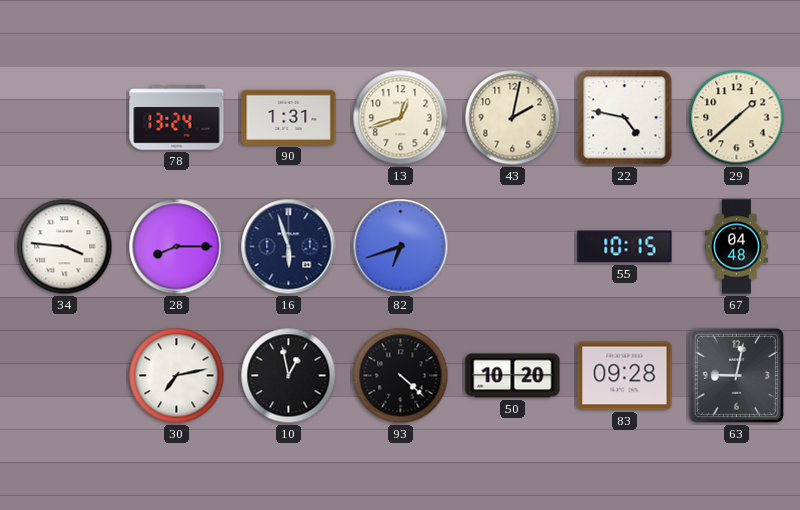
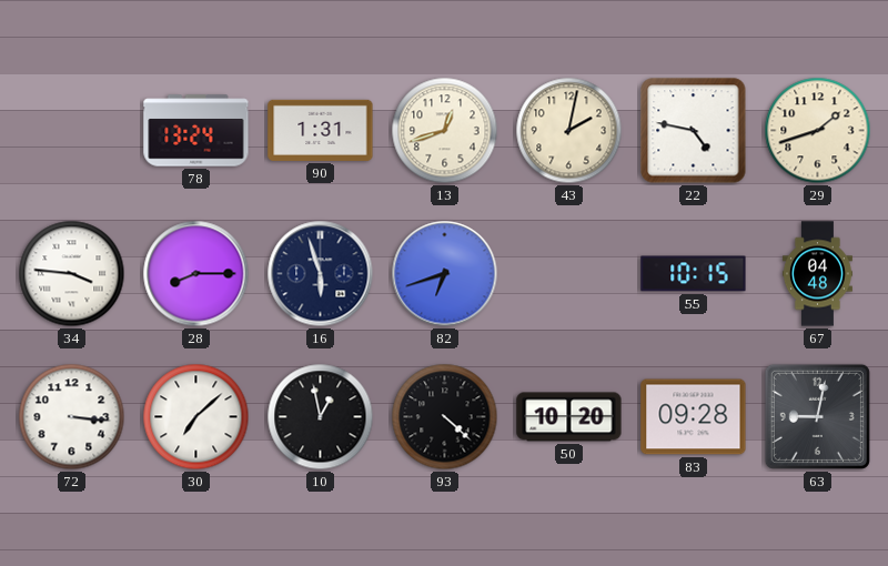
29: 1:38 -> 1:42
72: none -> 3:16
30: 7:13 -> 7:08
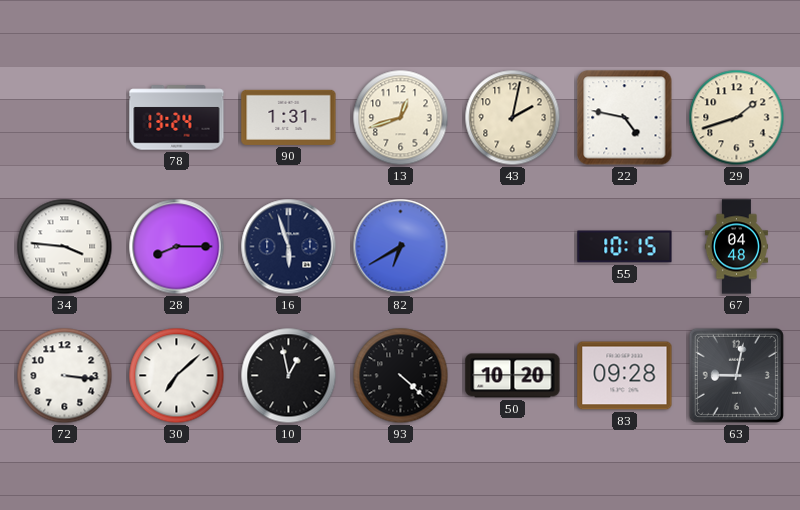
82: 6:42 -> 6:40
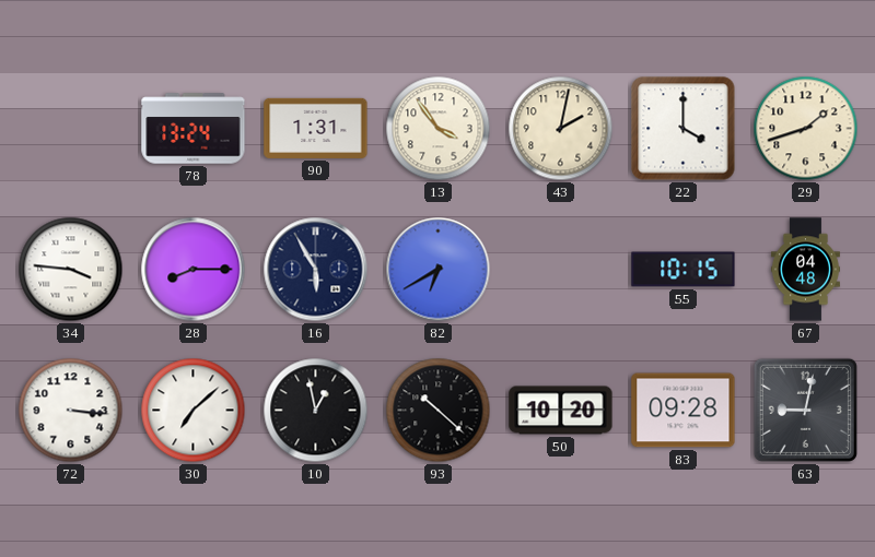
13: 12:42 -> 3:54
22: 4:47 -> 4:00
16: 5:57 -> 5:55
93: 4:22 -> 10:22
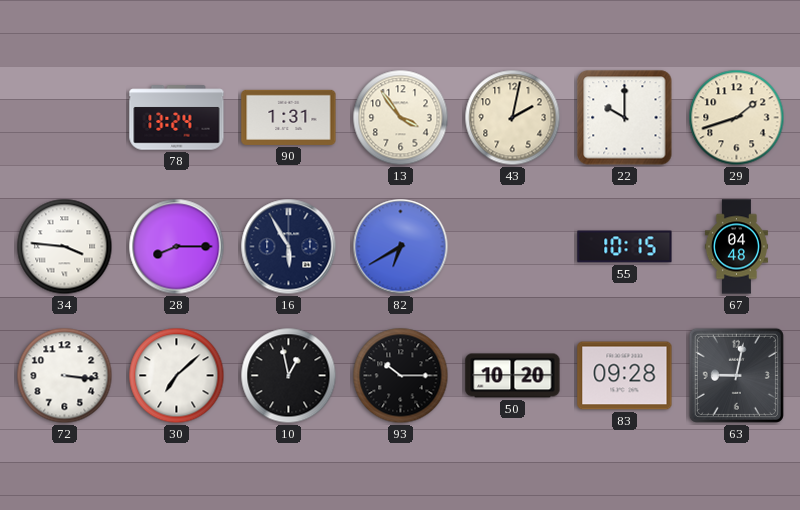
22: 4:00 -> 10:00
93: 10:22 -> 10:15
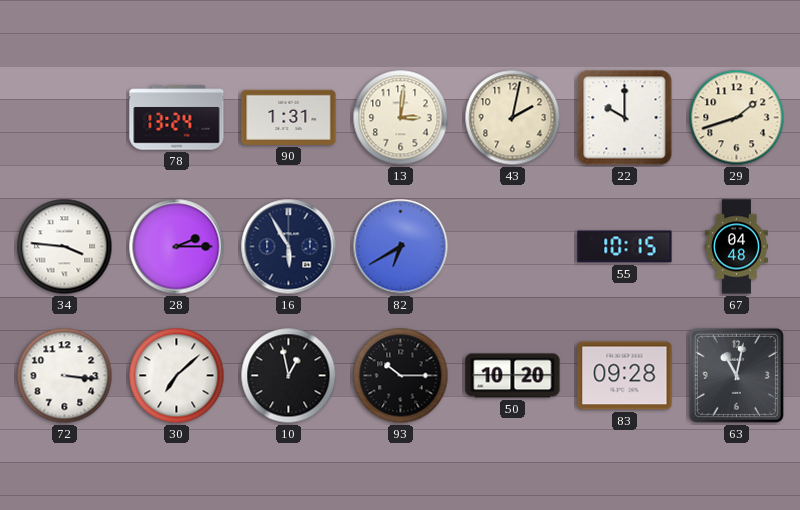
13: 3:54 -> 3:01
28: 8:15 -> 2:15
63: 9:02 -> 11:02
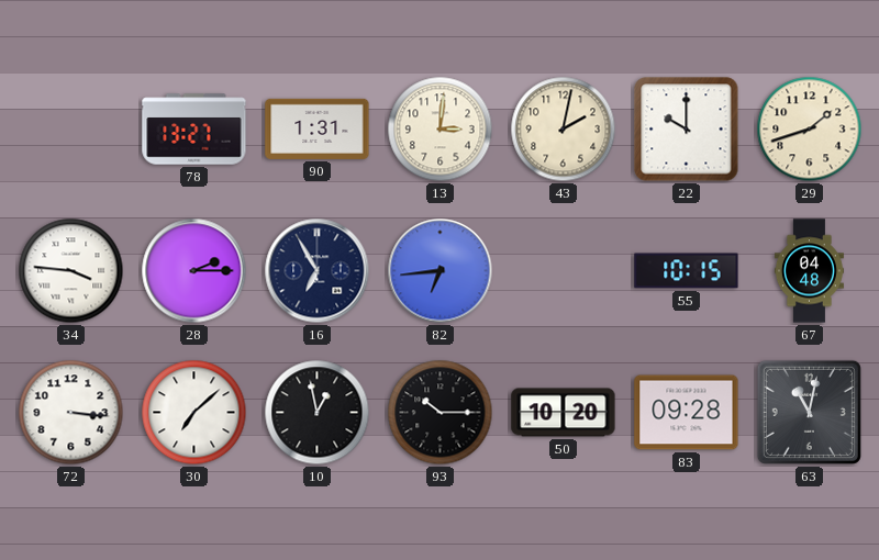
78: 13:24 -> 13:27
16: 5:55 -> 6:55
82: 6:40 -> 6:44
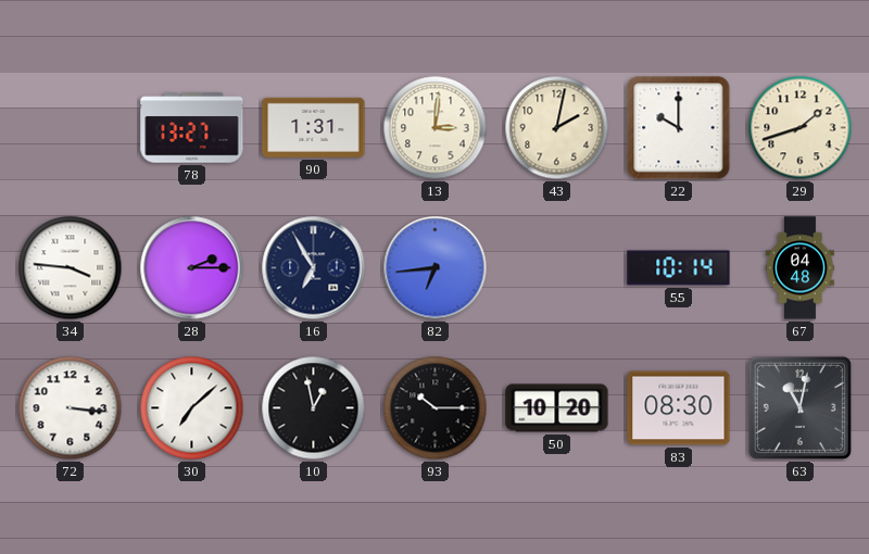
55: 10:15 -> 10:14
83: 09:28 -> 08:30
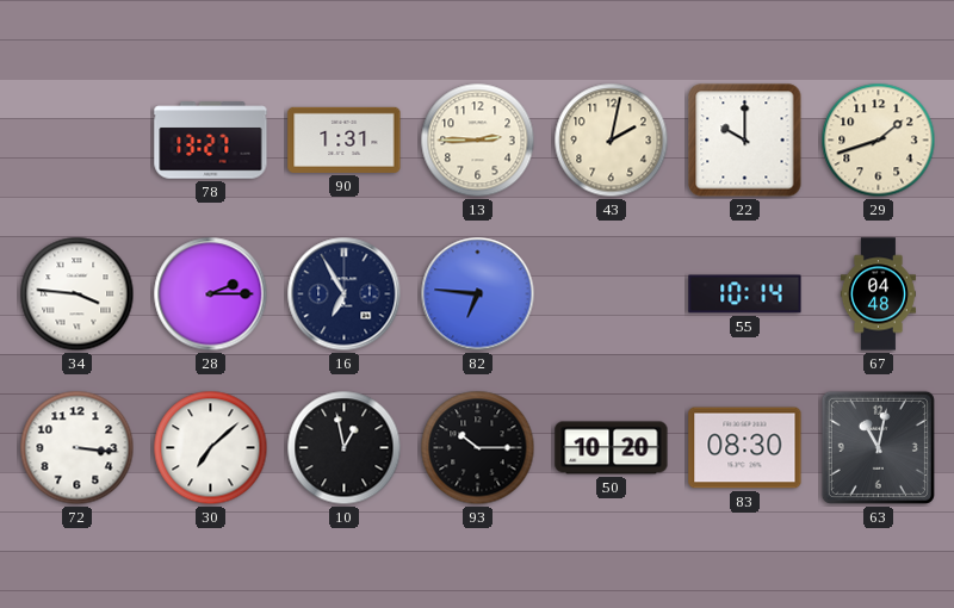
13: 3:01 -> 2:45
82: 6:44 -> 6:46
